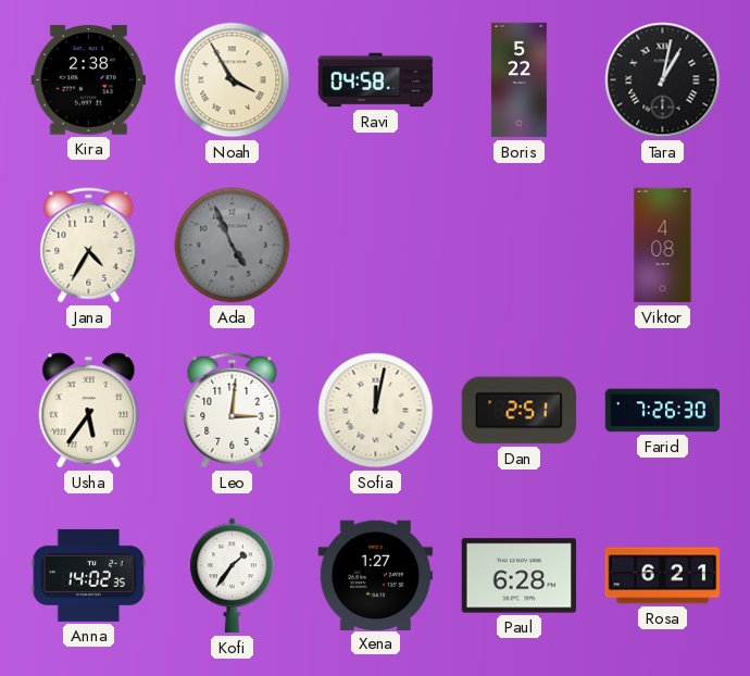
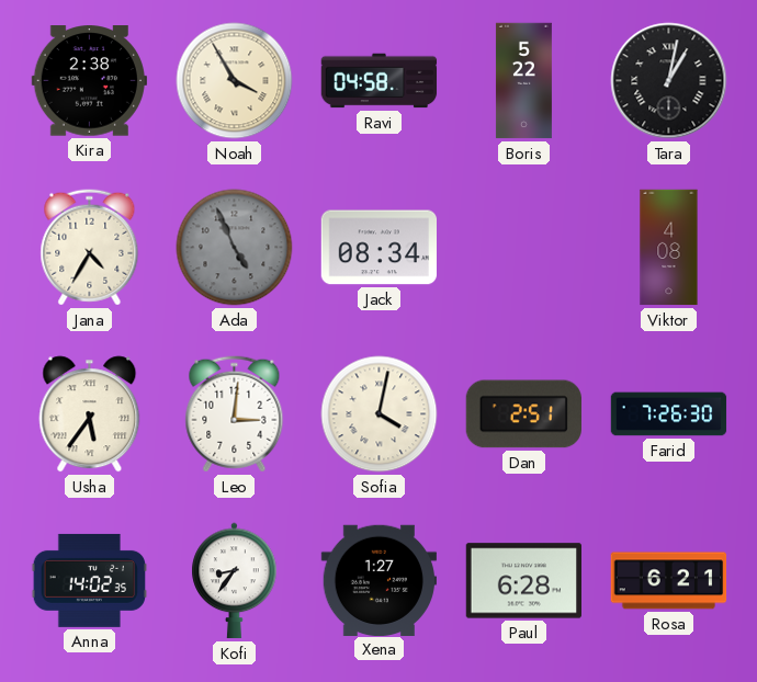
Jack: none -> 08:34
Sofia: 12:02 -> 4:02
Kofi: 1:36 -> 8:36
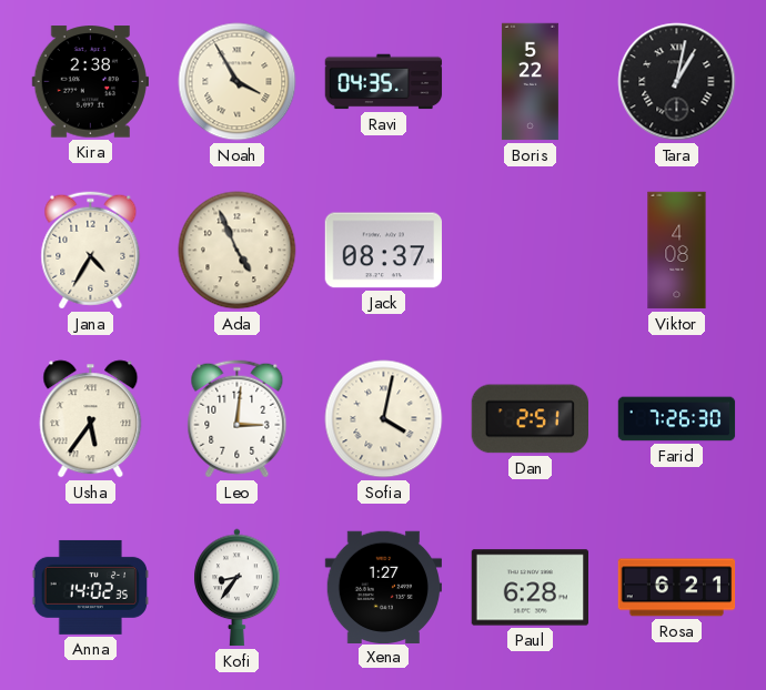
Ravi: 04:58 -> 04:35
Ada dial: grey -> cream
Jack: 08:34 -> 08:37
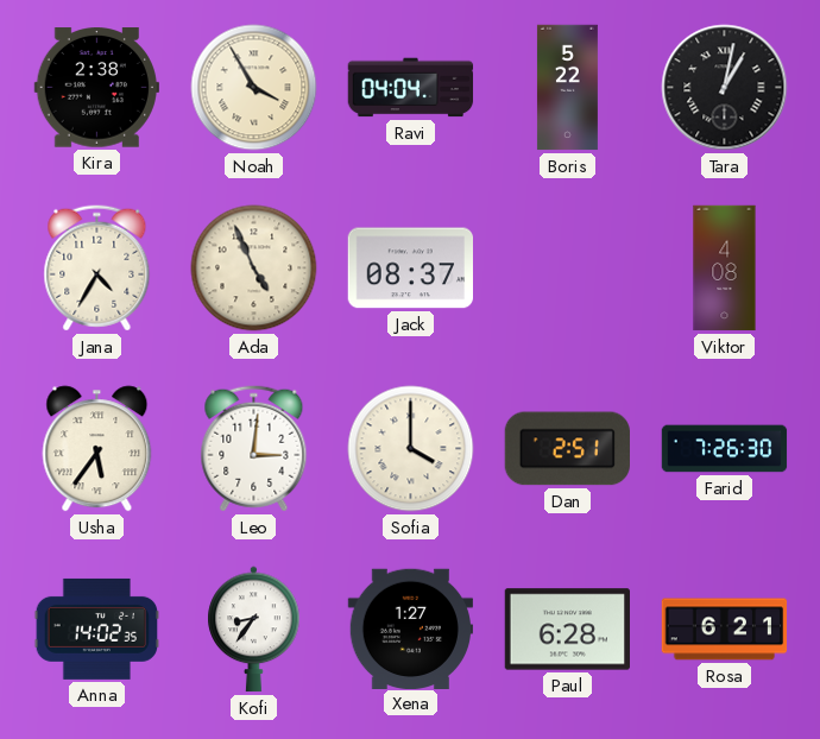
Ravi: 04:35 -> 04:04
Sofia: 4:02 -> 4:00
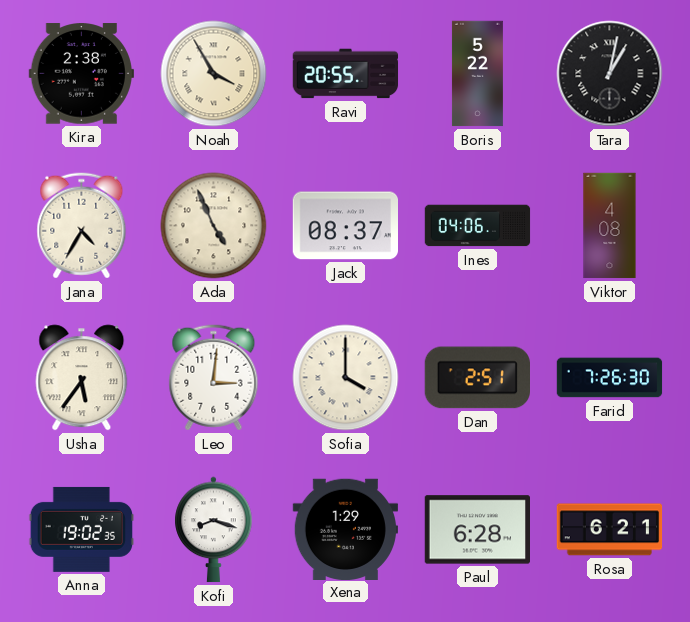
Ravi: 04:04 -> 20:55
Ines: none -> 04:06
Anna: 14:02 -> 19:02
Kofi: 8:36 -> 8:18
Xena: 1:27 -> 1:29
